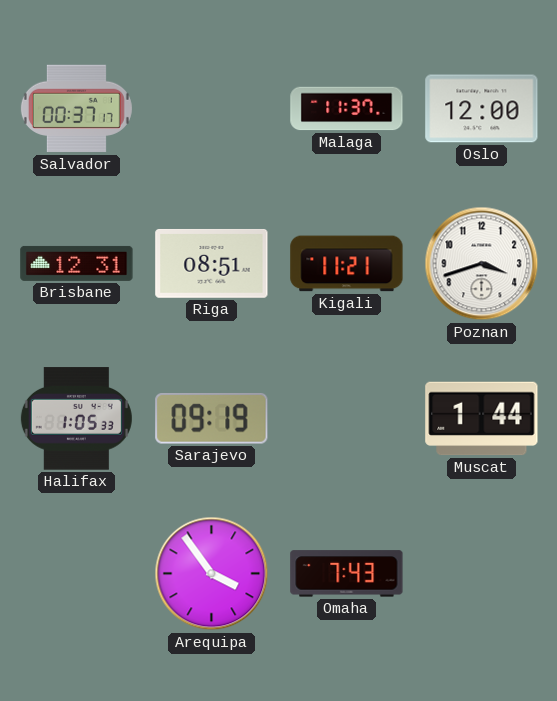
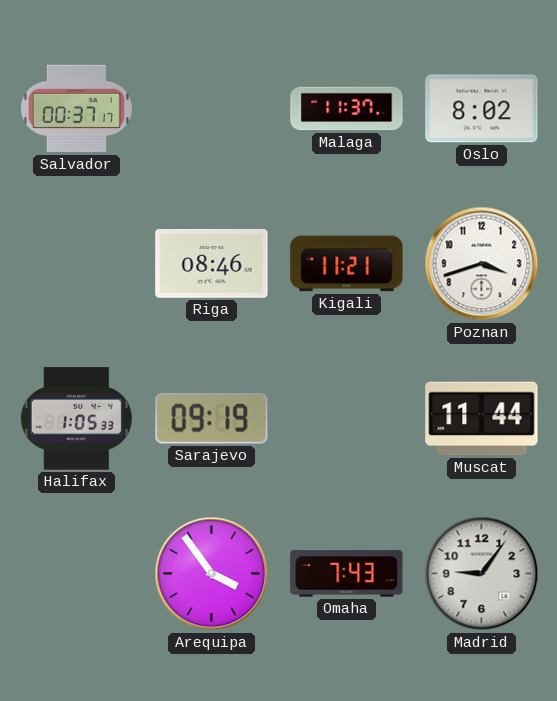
Oslo: 12:00 -> 8:02
Brisbane: 12:31 -> none
Riga: 08:51 -> 08:46
Muscat: 1:44 -> 11:44
Madrid: none -> 9:06
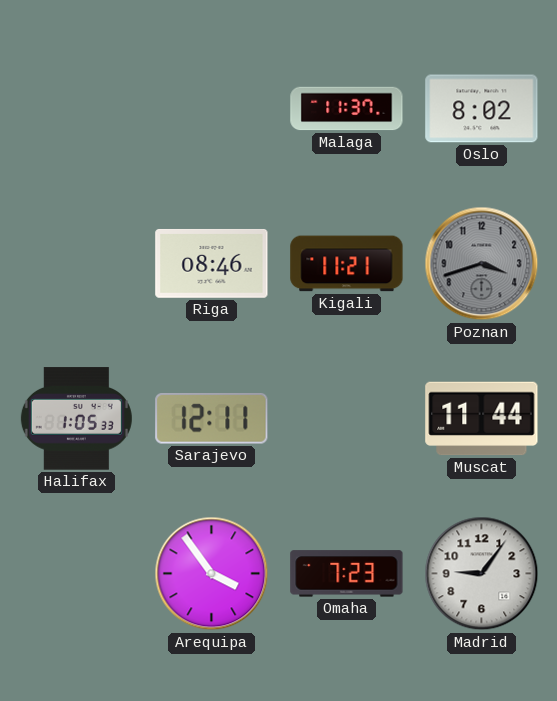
Salvador: 00:37 -> none
Poznan dial: white -> grey
Sarajevo: 09:19 -> 12:11
Omaha: 7:43 -> 7:23
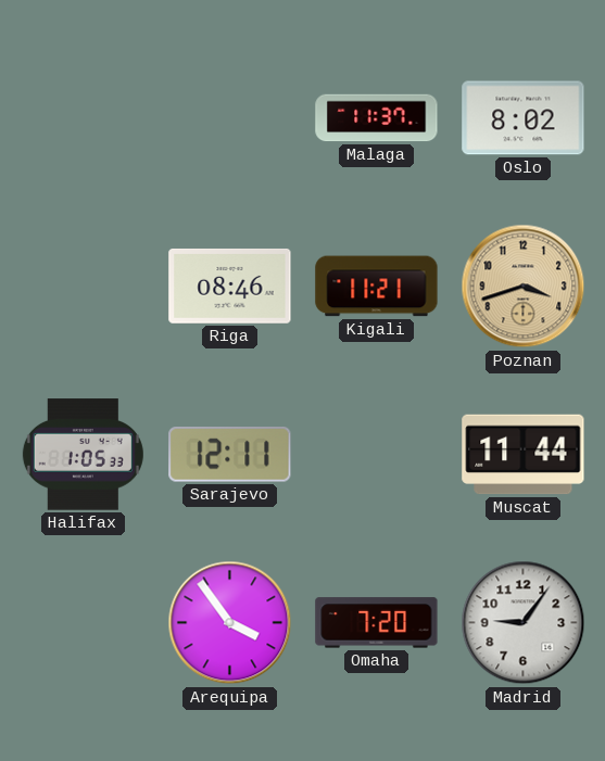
Poznan dial: grey -> champagne
Omaha: 7:23 -> 7:20
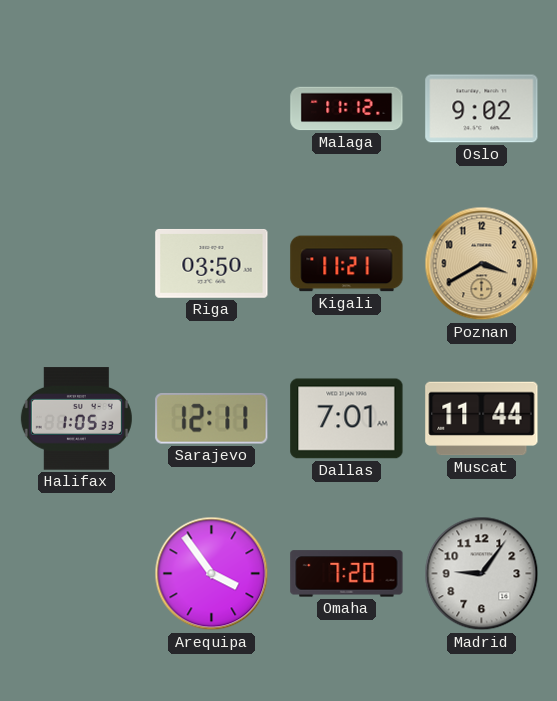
Malaga: 11:37 -> 11:12
Oslo: 8:02 -> 9:02
Riga: 08:46 -> 03:50
Poznan: 3:42 -> 3:40
Dallas: none -> 7:01
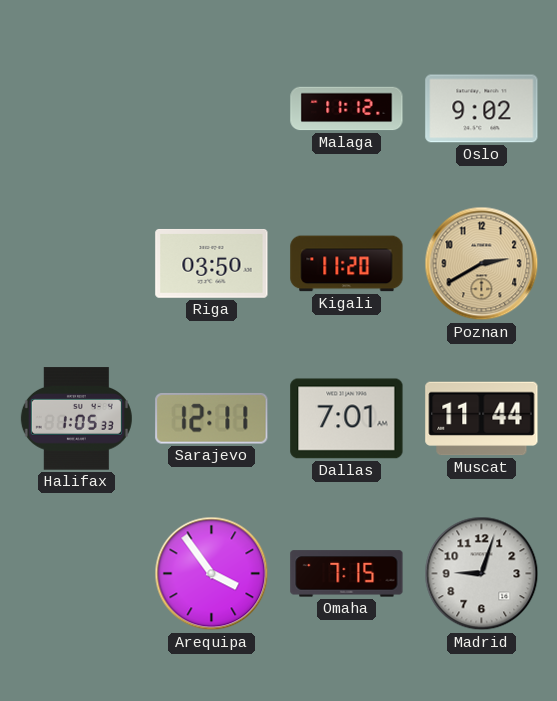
Kigali: 11:21 -> 11:20
Poznan: 3:40 -> 2:40
Omaha: 7:20 -> 7:15
Madrid: 9:06 -> 9:03
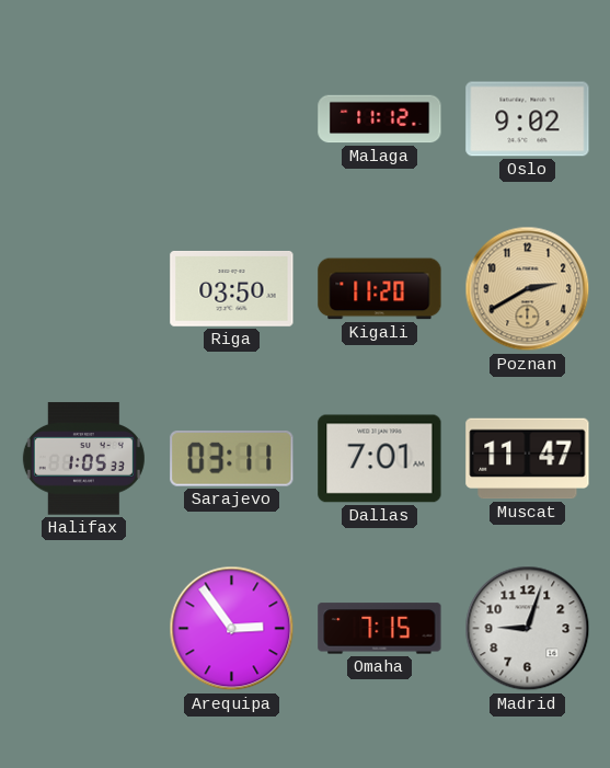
Sarajevo: 12:11 -> 03:11
Muscat: 11:44 -> 11:47
Arequipa: 3:54 -> 2:54
